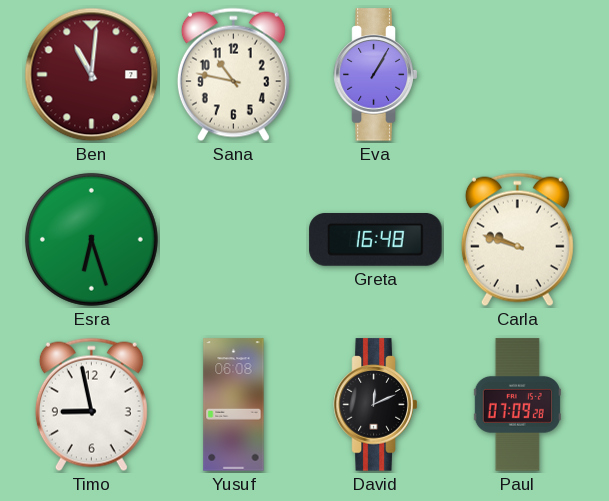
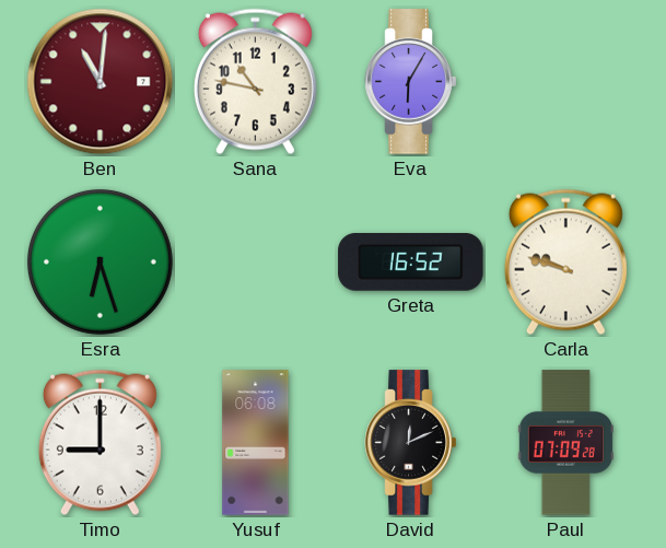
Eva: 1:05 -> 6:05
Greta: 16:48 -> 16:52
Timo: 8:58 -> 9:00
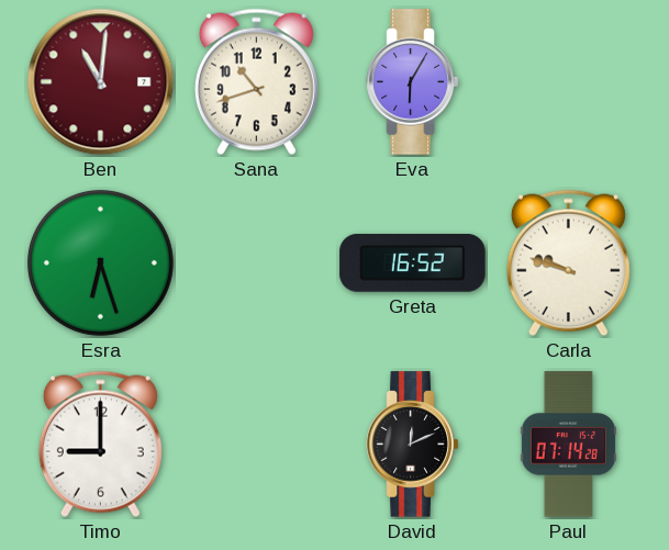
Sana: 10:47 -> 10:42
Yusuf: 06:08 -> none
Paul: 07:09 -> 07:14
